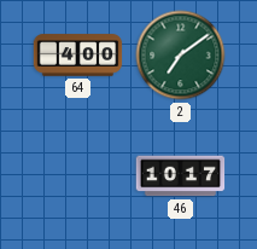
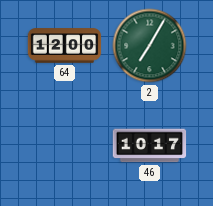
64: 4:00 -> 12:00
2: 7:09 -> 7:05
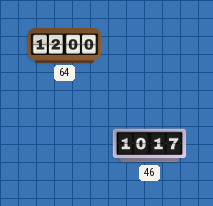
2: 7:05 -> none
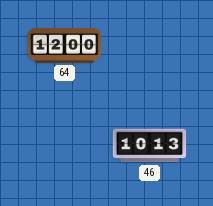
46: 10:17 -> 10:13
